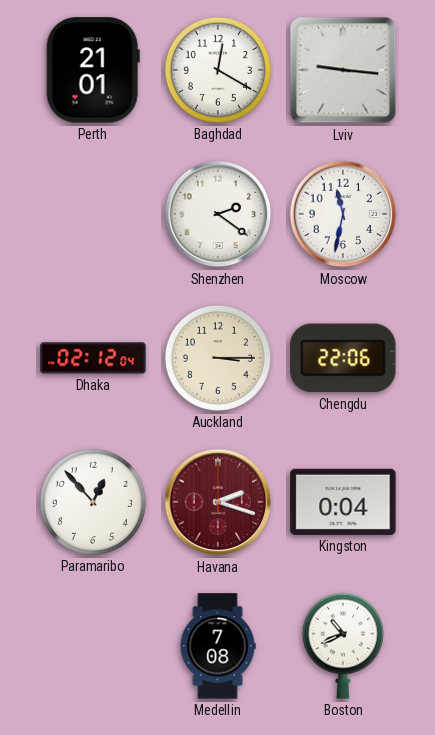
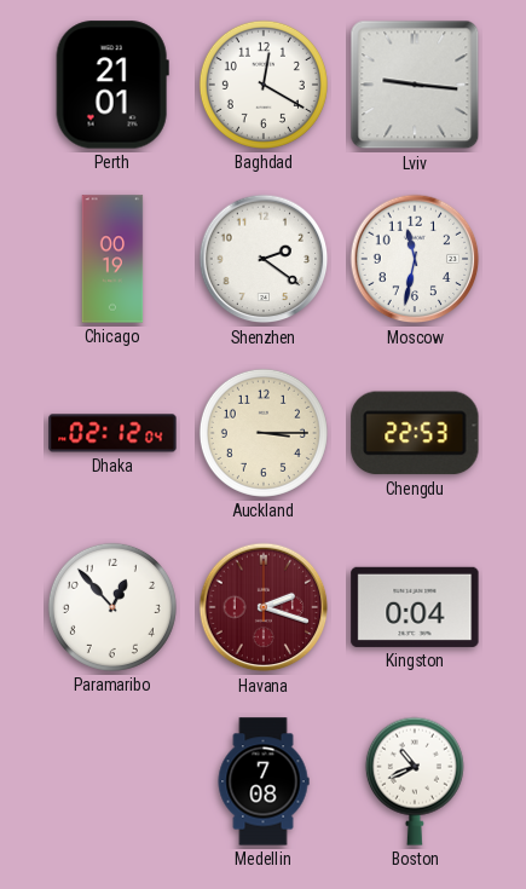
Chicago: none -> 00:19
Chengdu: 22:06 -> 22:53
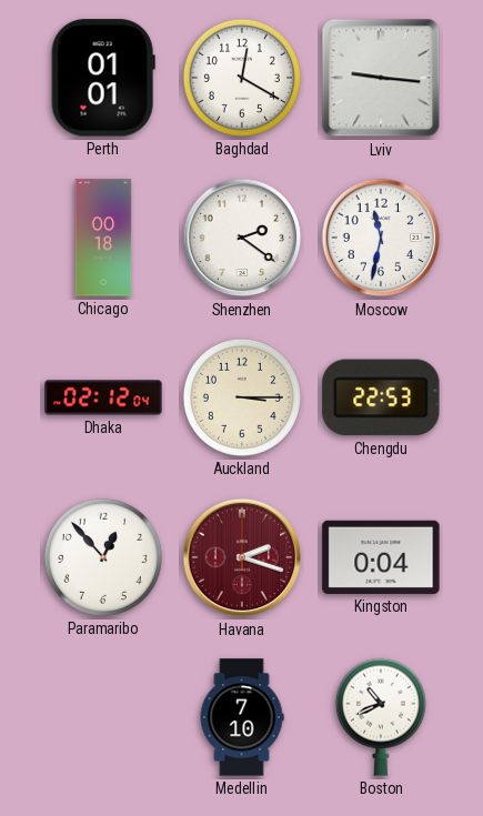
Perth: 21:01 -> 01:01
Chicago: 00:19 -> 00:18
Medellin: 7:08 -> 7:10
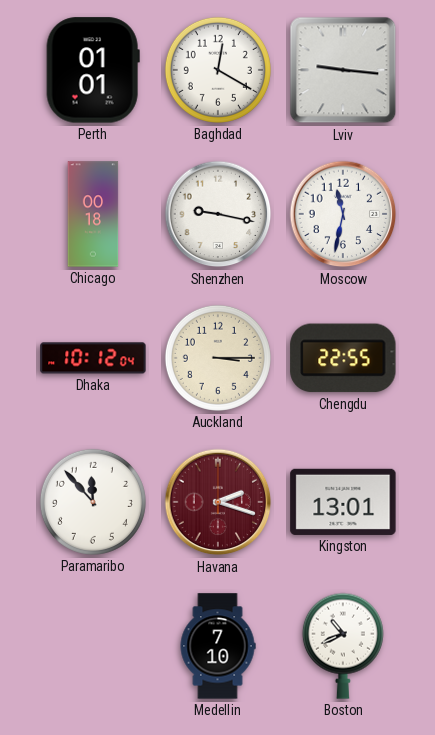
Shenzhen: 2:21 -> 9:17
Dhaka: 02:12 -> 10:12
Chengdu: 22:53 -> 22:55
Paramaribo: 12:53 -> 11:53
Kingston: 0:04 -> 13:01
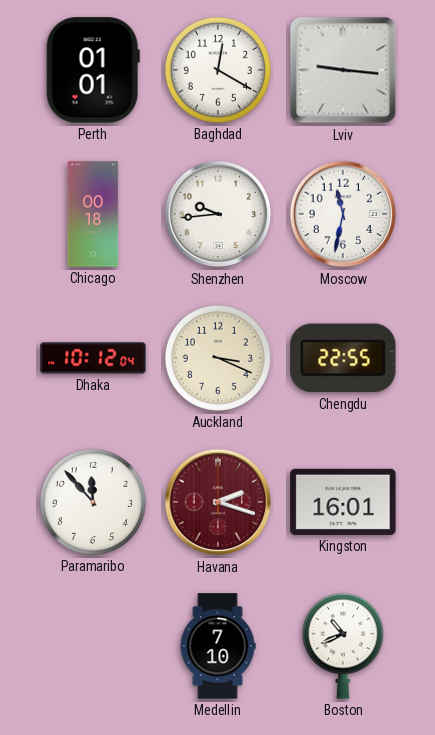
Shenzhen: 9:17 -> 9:44
Auckland: 3:15 -> 3:19
Kingston: 13:01 -> 16:01
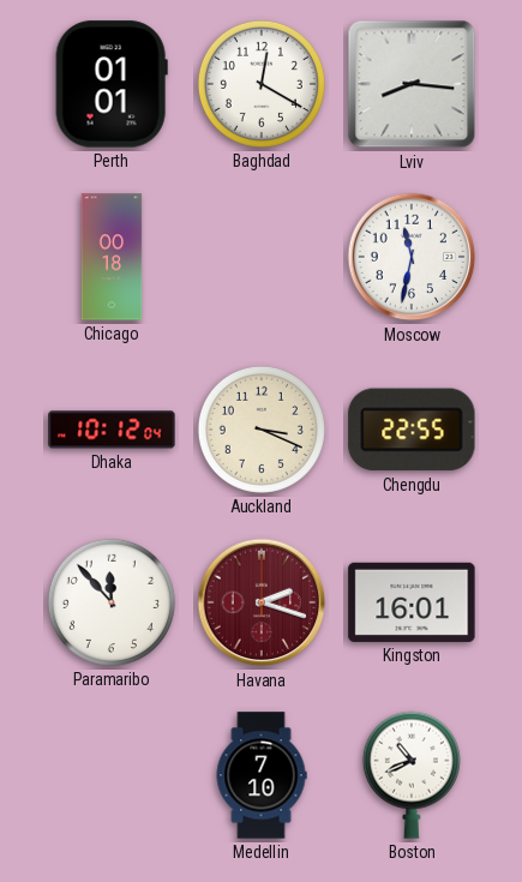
Lviv: 9:16 -> 8:16
Shenzhen: 9:44 -> none
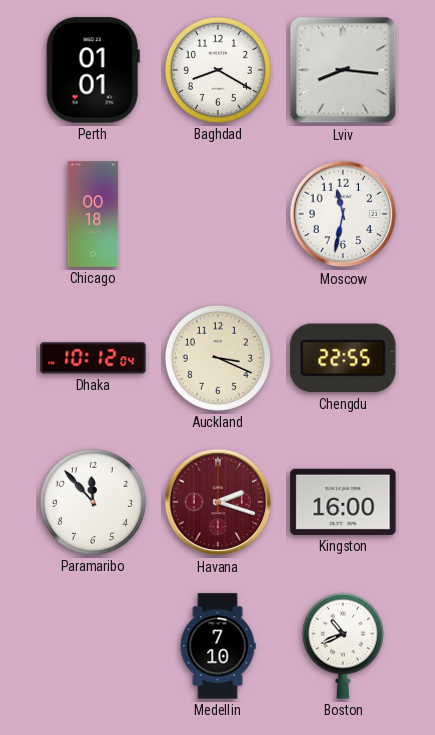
Baghdad: 12:20 -> 8:20
Kingston: 16:01 -> 16:00
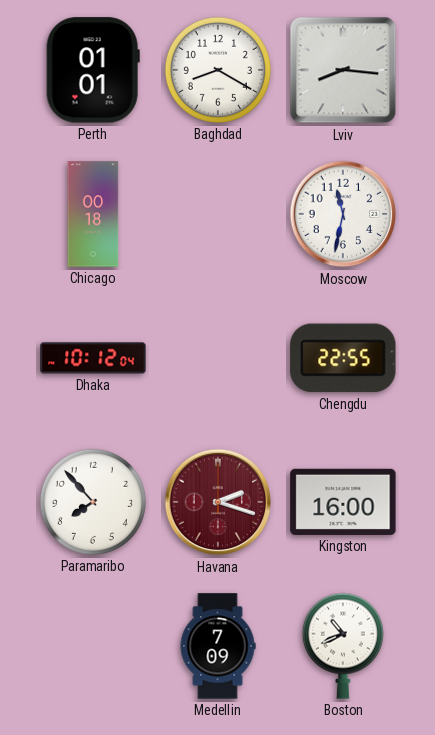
Auckland: 3:19 -> none
Paramaribo: 11:53 -> 7:53
Medellin: 7:10 -> 7:09
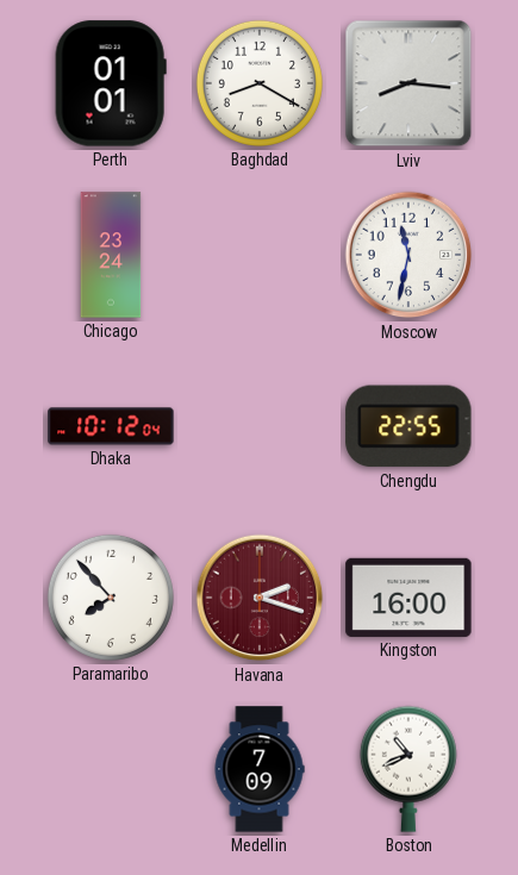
Chicago: 00:18 -> 23:24
